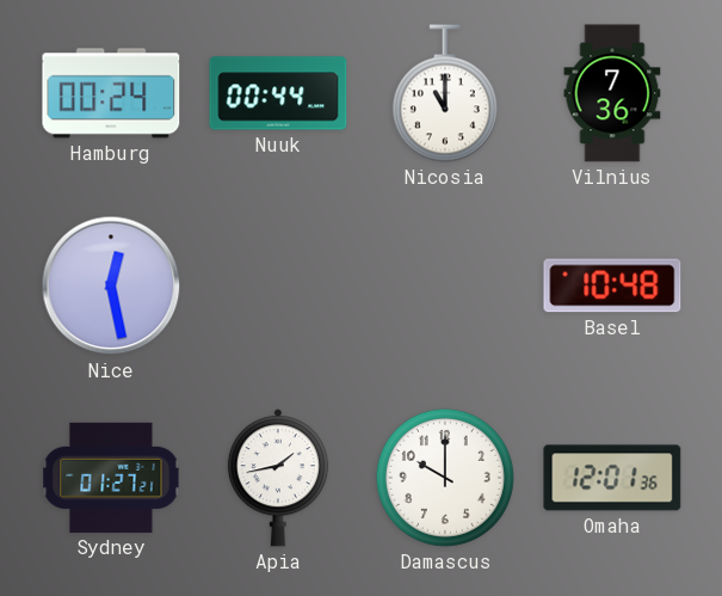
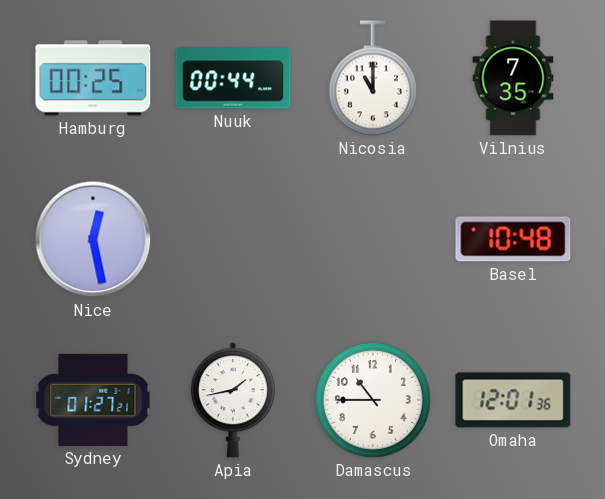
Hamburg: 00:24 -> 00:25
Vilnius: 7:36 -> 7:35
Damascus: 10:00 -> 10:45
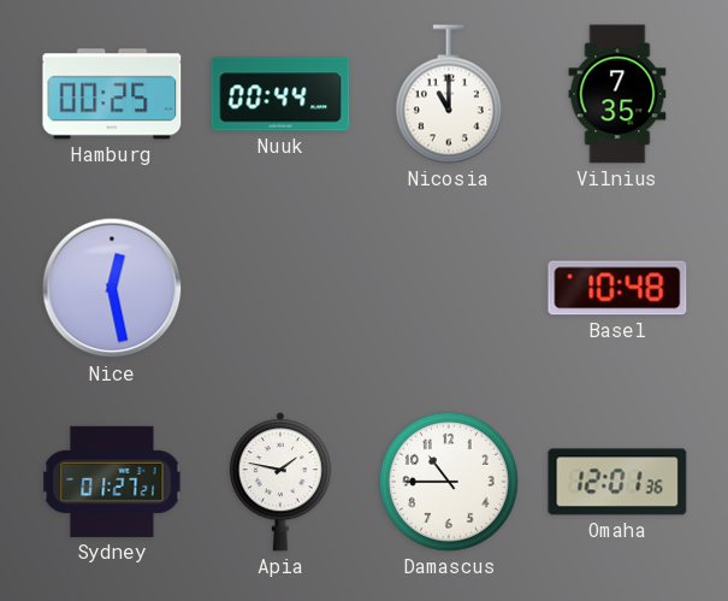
Apia: 1:43 -> 1:47
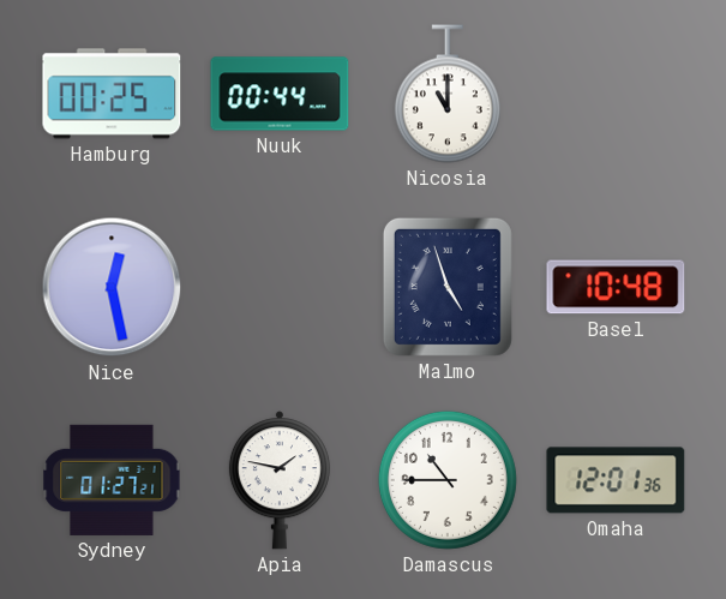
Vilnius: 7:35 -> none
Malmo: none -> 4:57
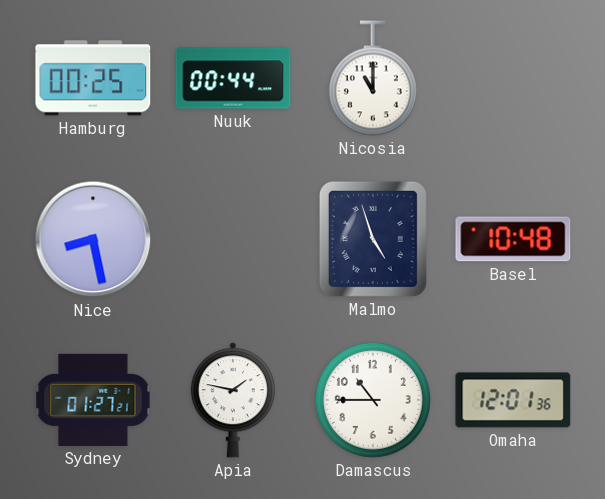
Nice: 12:28 -> 8:28
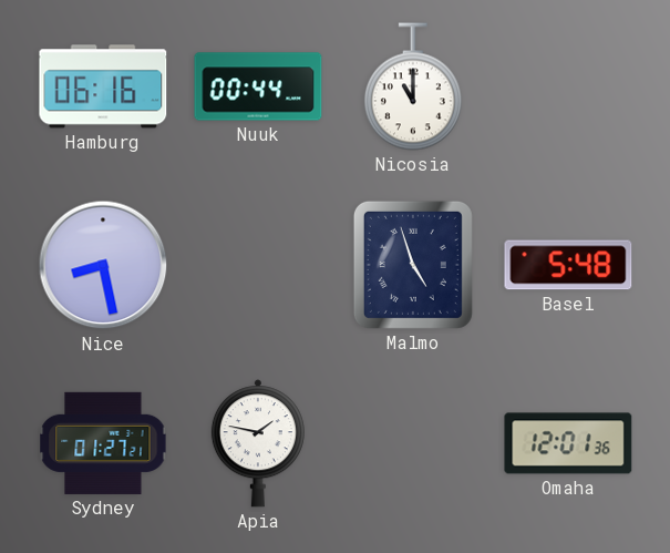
Hamburg: 00:25 -> 06:16
Basel: 10:48 -> 5:48
Damascus: 10:45 -> none
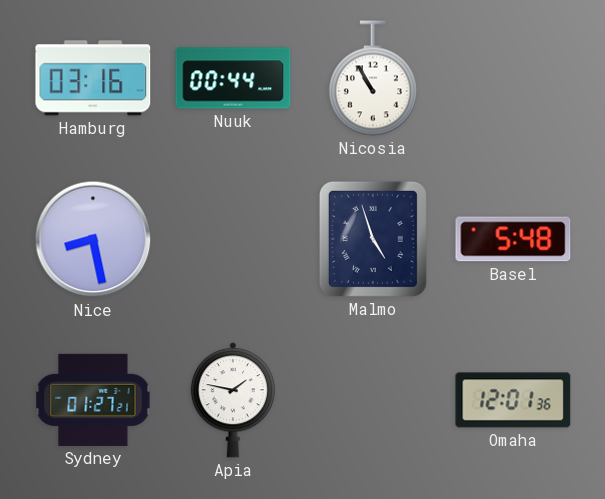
Hamburg: 06:16 -> 03:16
Nicosia: 11:00 -> 10:55
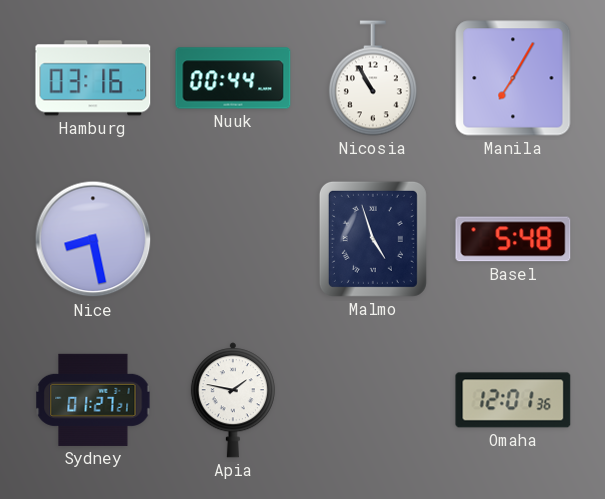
Manila: none -> 7:05
